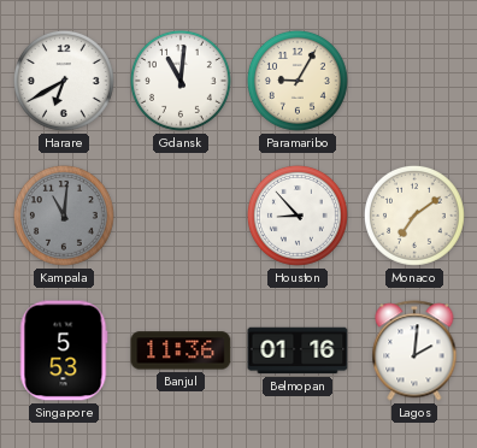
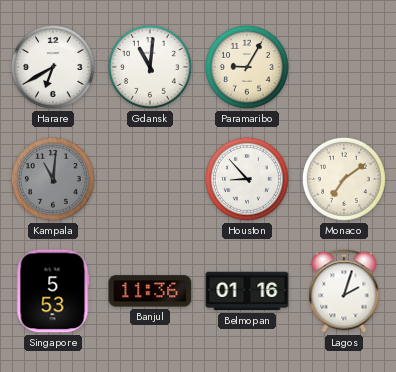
Lagos: 2:01 -> 2:03
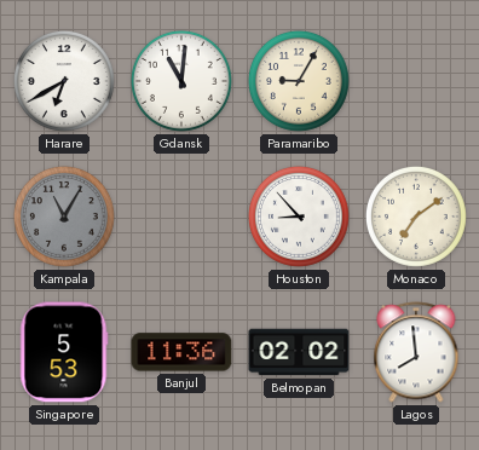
Kampala: 11:01 -> 11:05
Belmopan: 01:16 -> 02:02
Lagos: 2:03 -> 7:59
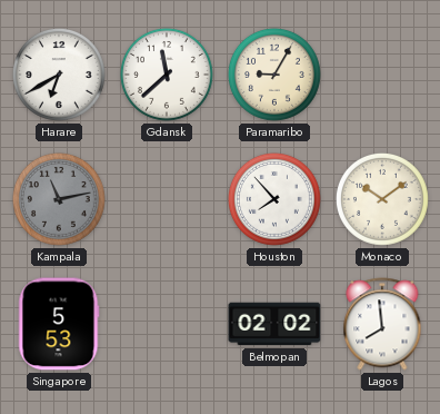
Gdansk: 11:01 -> 11:38
Kampala: 11:05 -> 11:13
Houston: 8:53 -> 7:53
Monaco: 7:09 -> 10:09
Banjul: 11:36 -> none
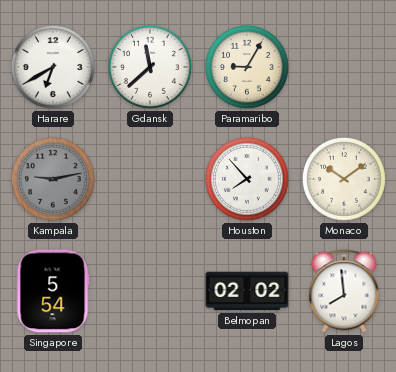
Kampala: 11:13 -> 9:13
Singapore: 5:53 -> 5:54
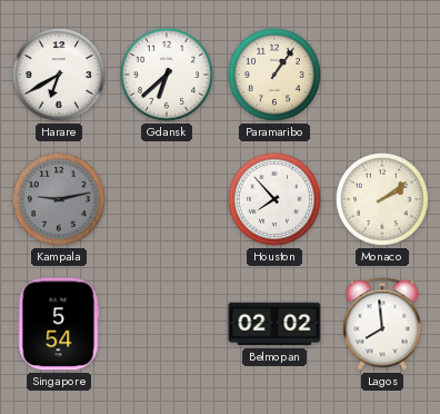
Gdansk: 11:38 -> 6:38
Paramaribo: 9:05 -> 1:06
Monaco: 10:09 -> 2:09
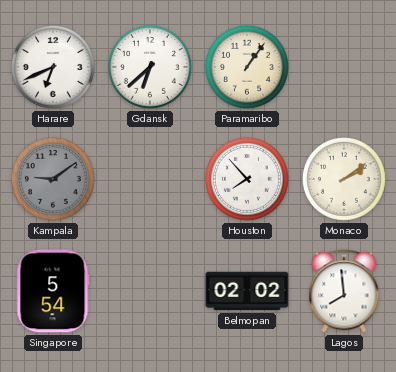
Harare: 6:40 -> 6:41
Kampala: 9:13 -> 9:09
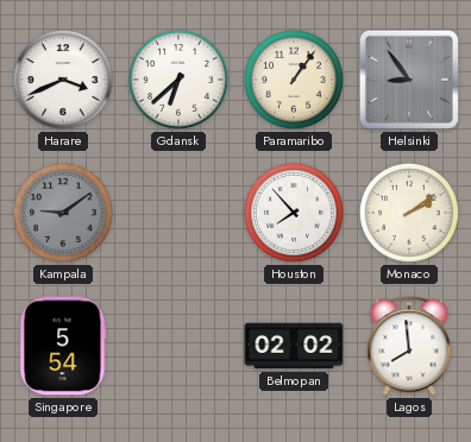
Harare: 6:41 -> 3:41
Helsinki: none -> 8:54
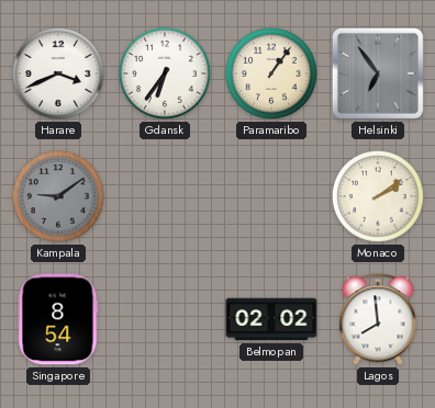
Gdansk: 6:38 -> 6:36
Helsinki: 8:54 -> 6:54
Houston: 7:53 -> none
Singapore: 5:54 -> 8:54
